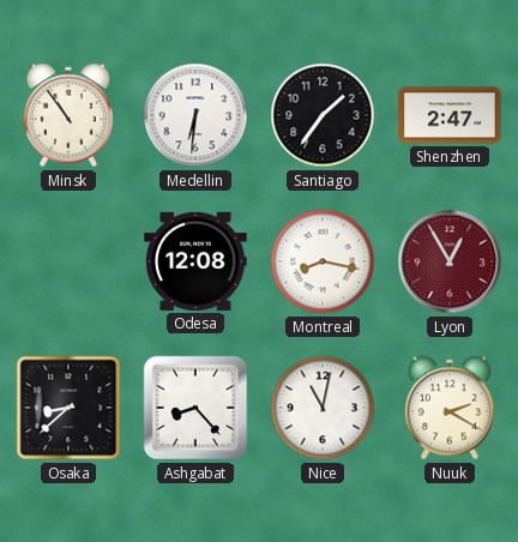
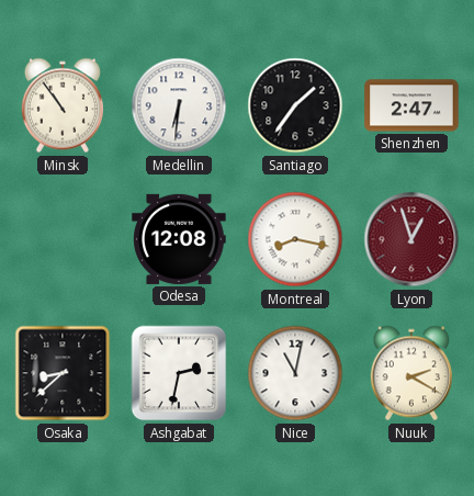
Lyon: 12:55 -> 12:57
Ashgabat: 8:23 -> 2:32
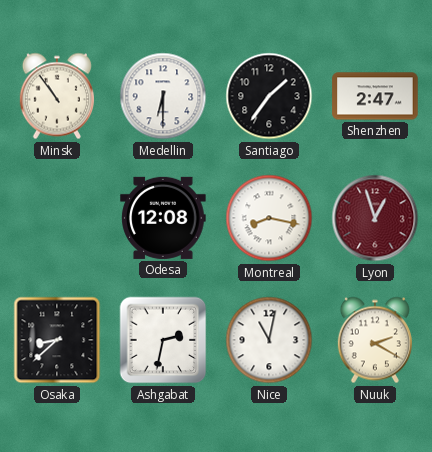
Medellin: 6:31 -> 6:30
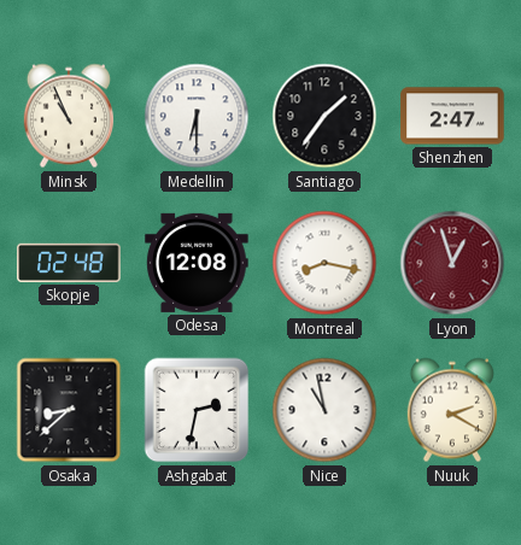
Minsk: 10:54 -> 10:56
Skopje: none -> 02:48
Nice: 11:02 -> 10:58
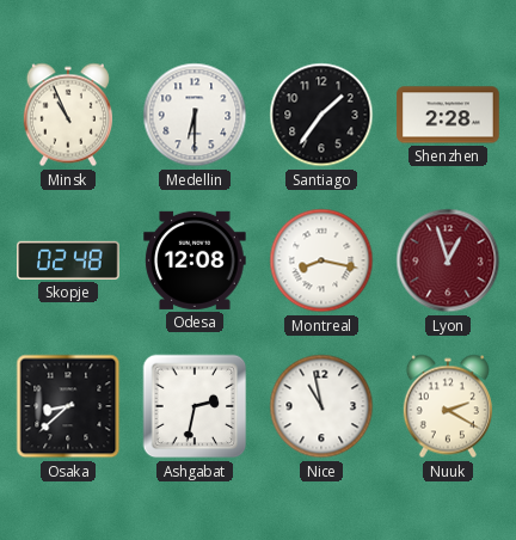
Shenzhen: 2:47 -> 2:28
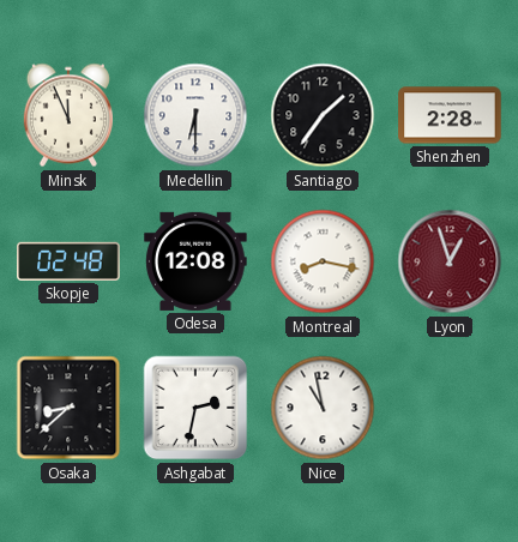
Minsk: 10:56 -> 11:56
Nuuk: 2:20 -> none
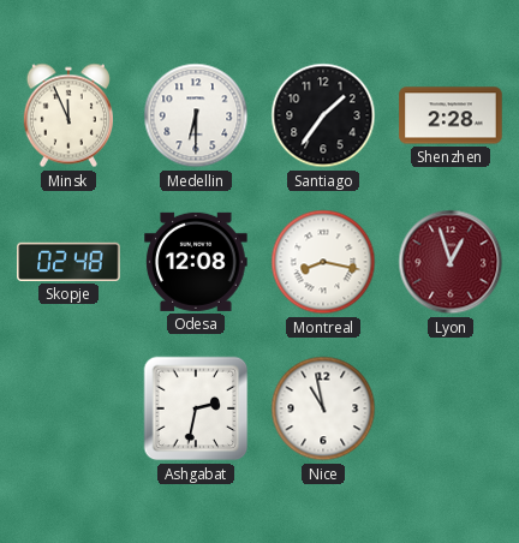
Osaka: 8:38 -> none
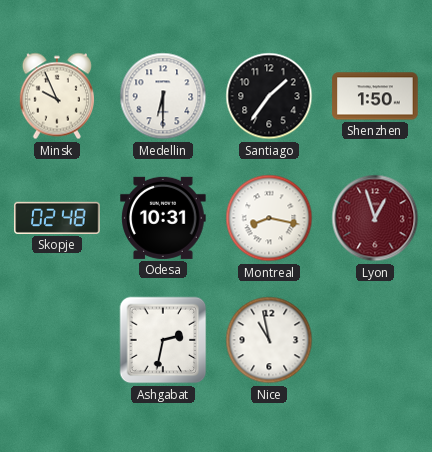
Minsk: 11:56 -> 9:56
Shenzhen: 2:28 -> 1:50
Odesa: 12:08 -> 10:31
